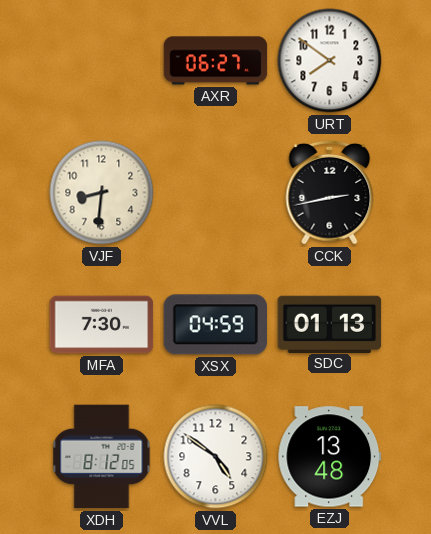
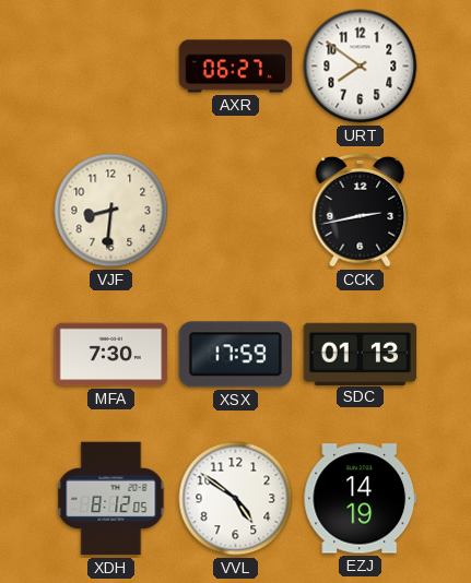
XSX: 04:59 -> 17:59
EZJ: 13:48 -> 14:19
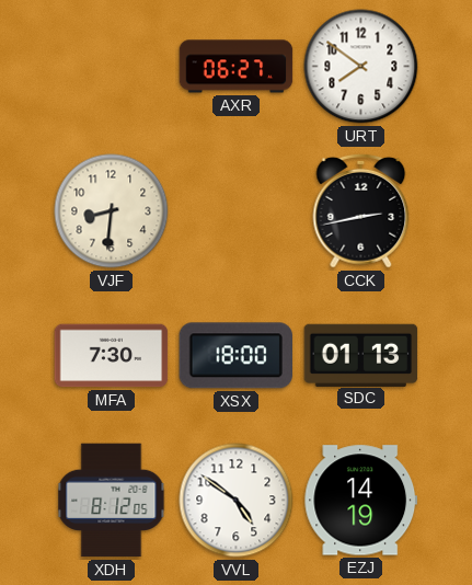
XSX: 17:59 -> 18:00
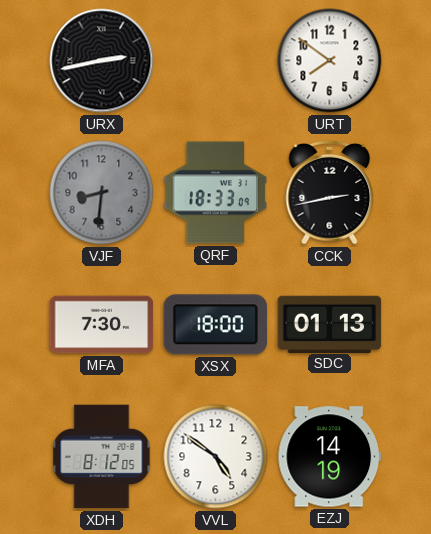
URX: none -> 2:43
AXR: 06:27 -> none
VJF dial: cream -> grey
QRF: none -> 18:33
